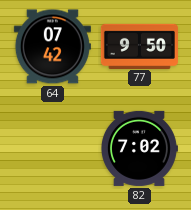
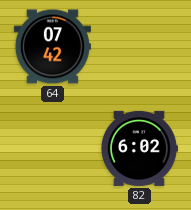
77: 9:50 -> none
82: 7:02 -> 6:02
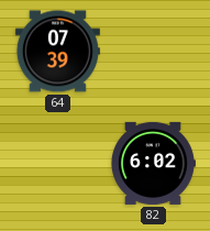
64: 07:42 -> 07:39
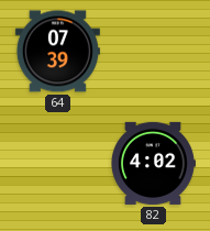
82: 6:02 -> 4:02
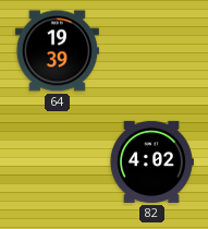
64: 07:39 -> 19:39
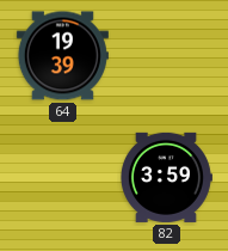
82: 4:02 -> 3:59
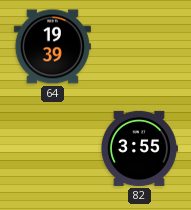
82: 3:59 -> 3:55
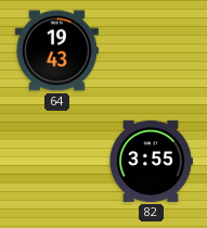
64: 19:39 -> 19:43
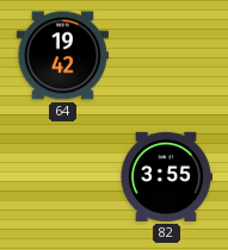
64: 19:43 -> 19:42
